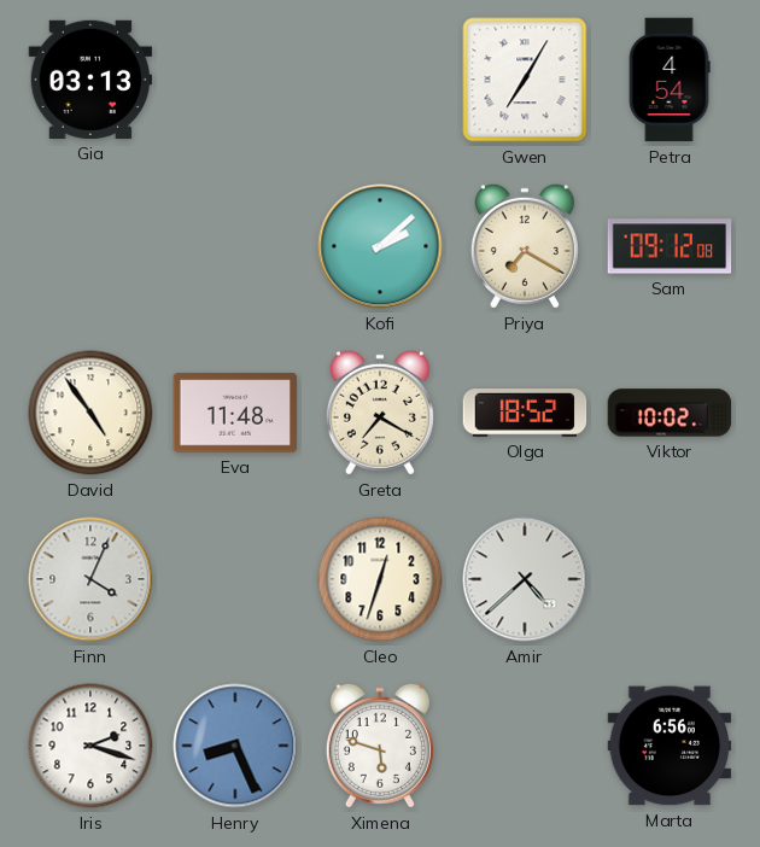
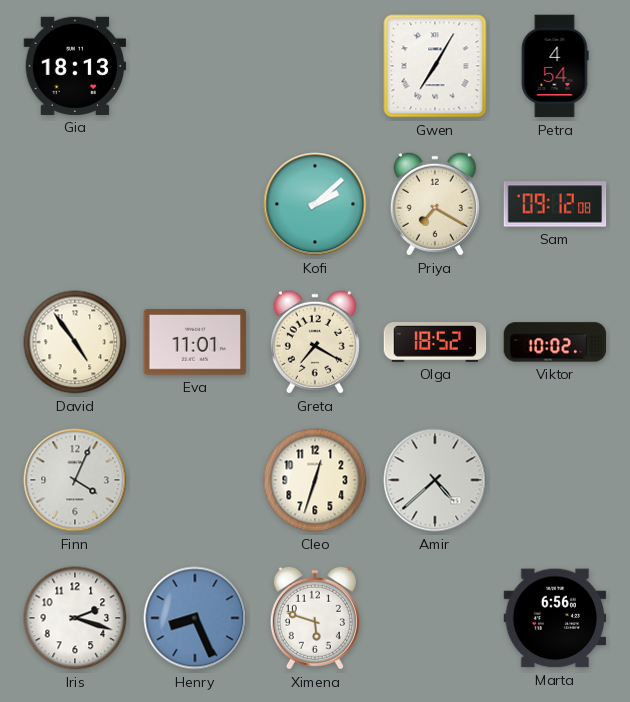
Gia: 03:13 -> 18:13
Eva: 11:48 -> 11:01
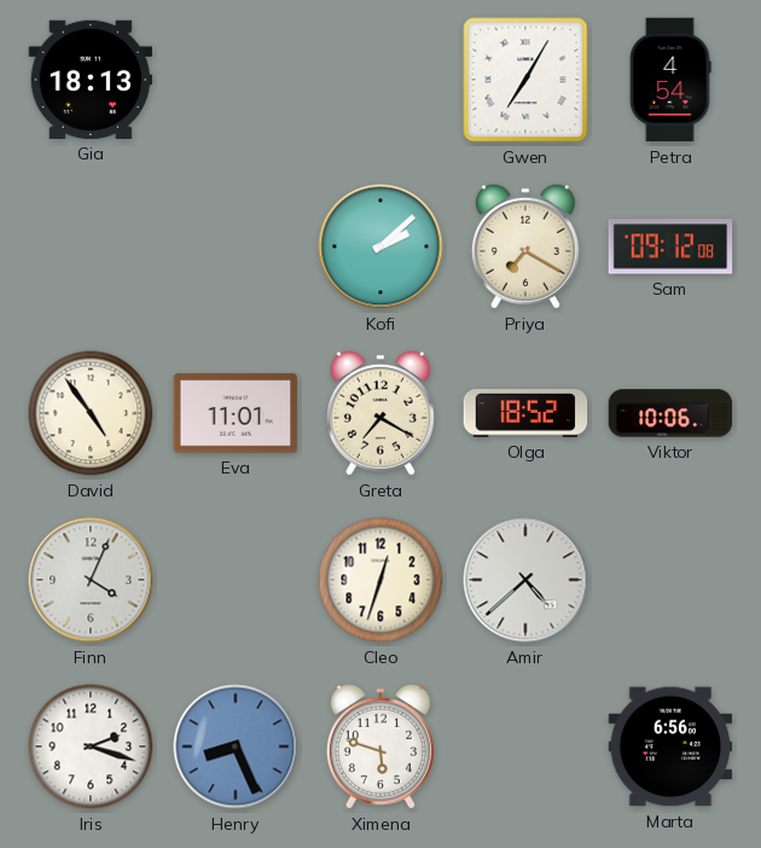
Viktor: 10:02 -> 10:06
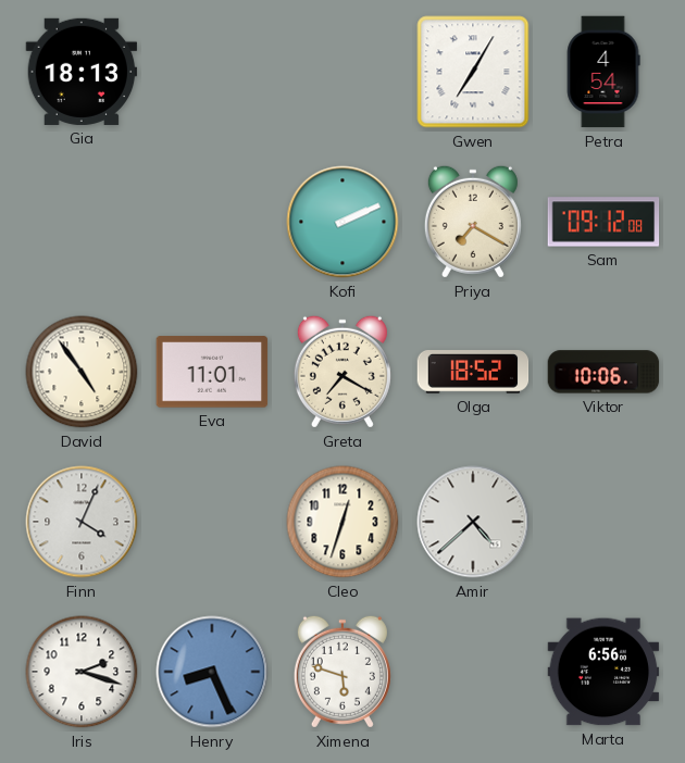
Kofi: 2:08 -> 2:11
